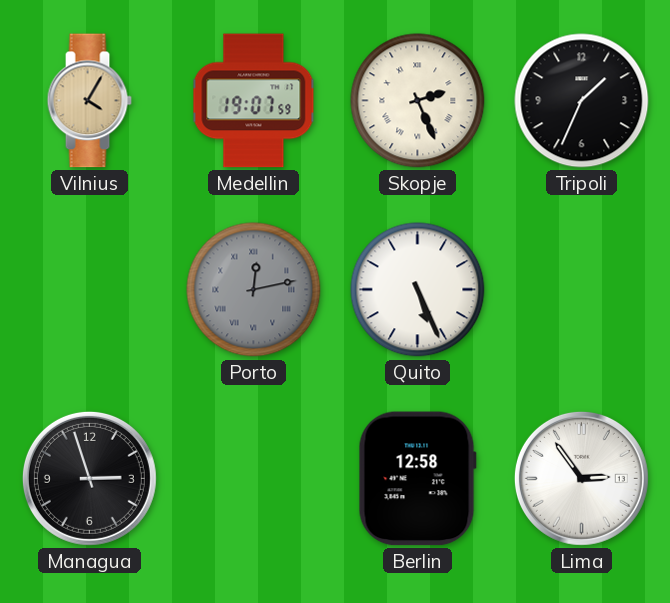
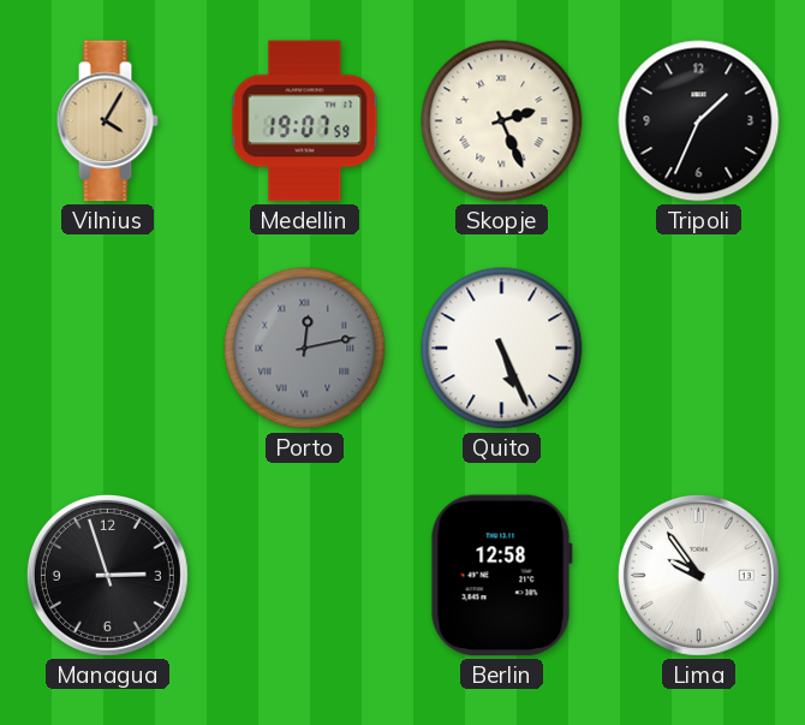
Lima: 2:54 -> 9:54
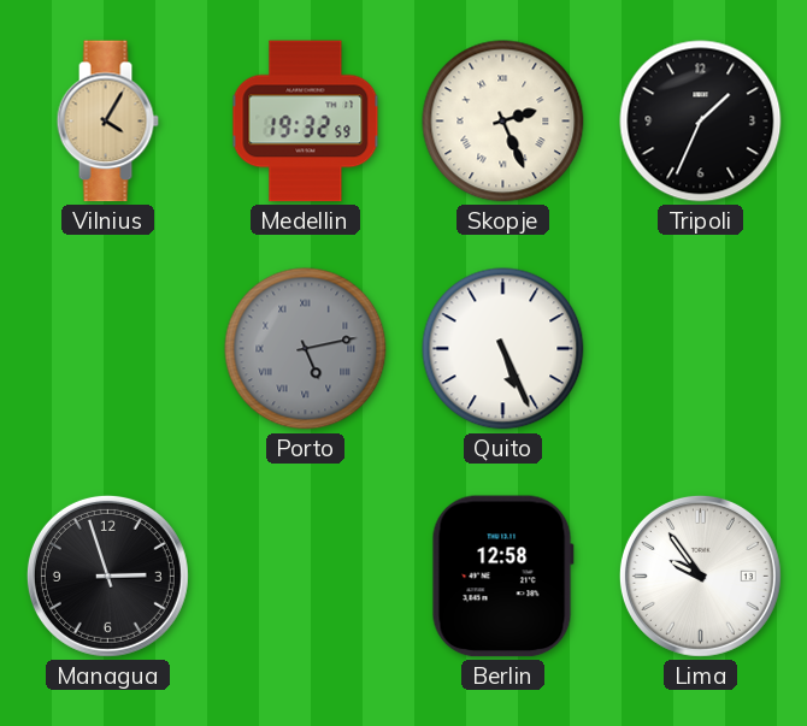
Medellin: 19:07 -> 19:32
Porto: 12:13 -> 5:13
